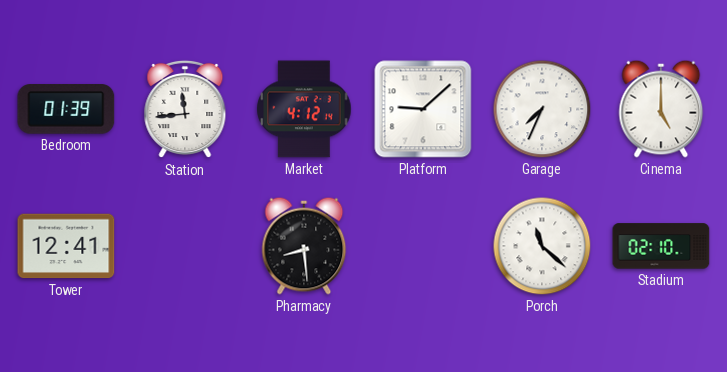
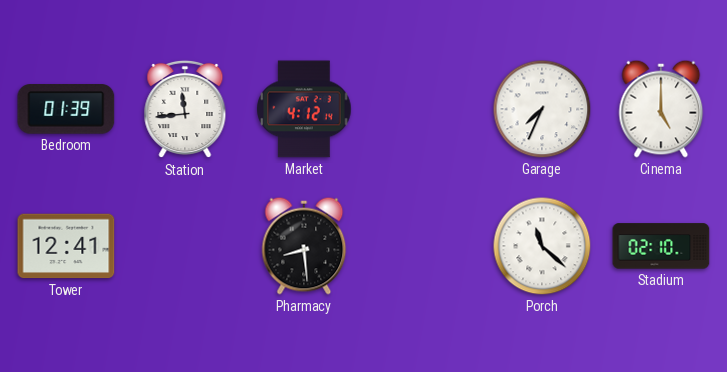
Platform: 9:08 -> none
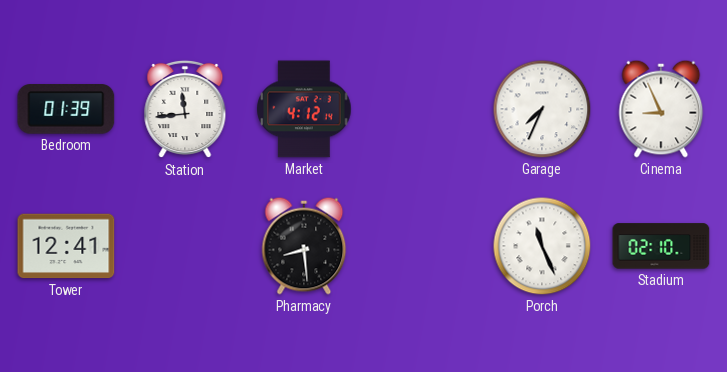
Cinema: 5:00 -> 8:56
Porch: 11:22 -> 11:26
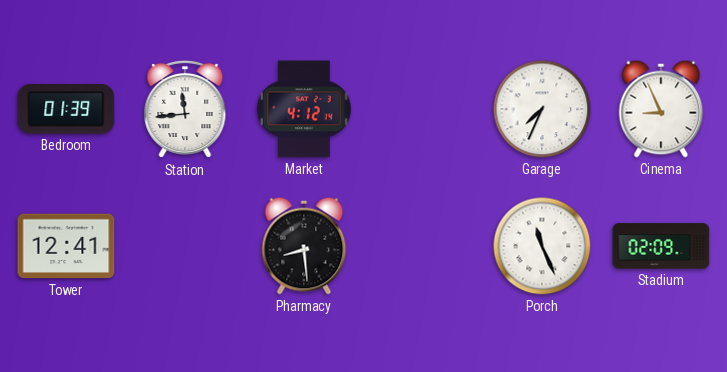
Stadium: 02:10 -> 02:09
